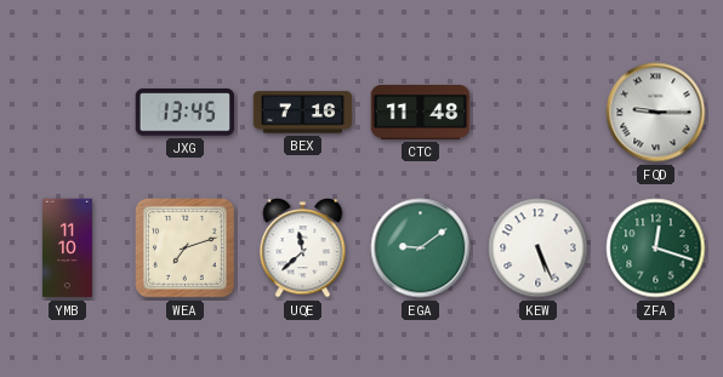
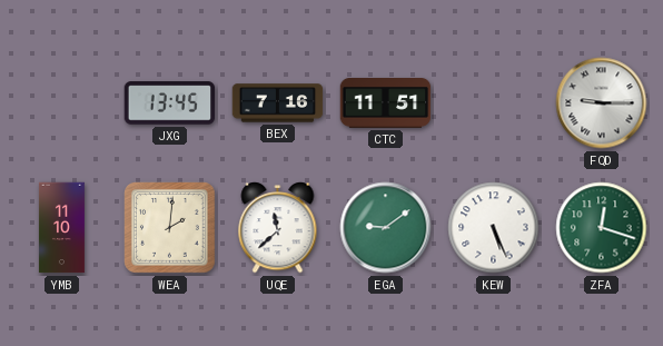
CTC: 11:48 -> 11:51
WEA: 7:12 -> 2:01
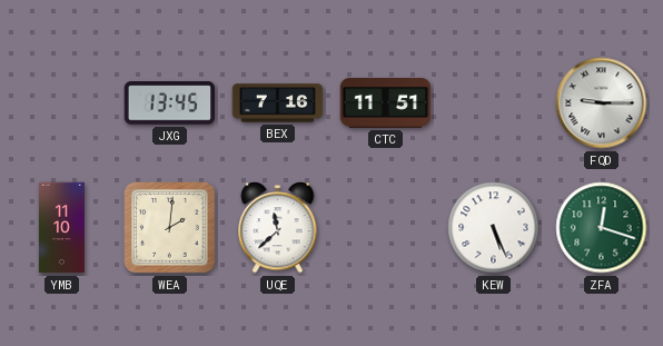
EGA: 9:09 -> none
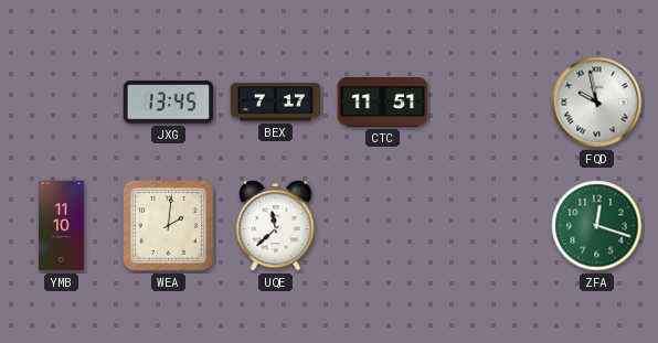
BEX: 7:16 -> 7:17
FQD: 9:15 -> 9:58
KEW: 5:26 -> none
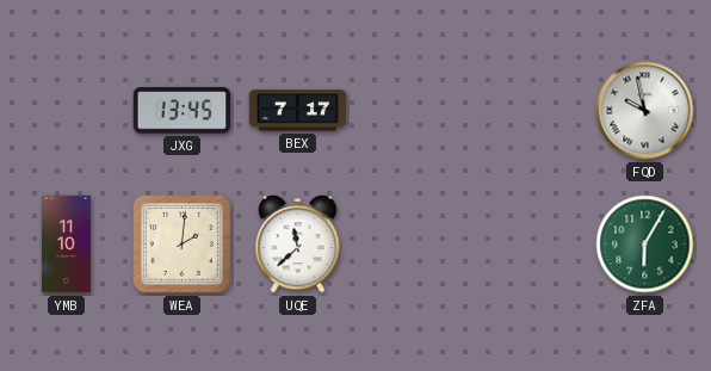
CTC: 11:51 -> none
ZFA: 12:18 -> 6:05
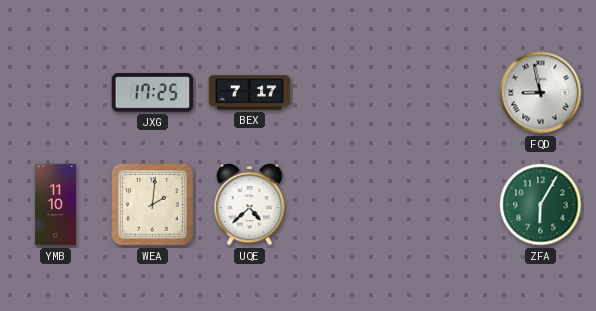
JXG: 13:45 -> 17:25
FQD: 9:58 -> 8:58
UQE: 11:38 -> 4:38
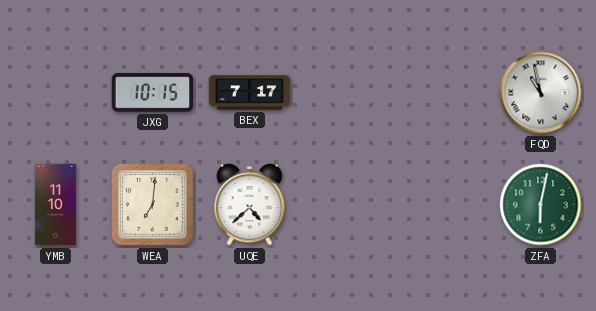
JXG: 17:25 -> 10:15
FQD: 8:58 -> 10:58
WEA: 2:01 -> 7:01
ZFA: 6:05 -> 6:02
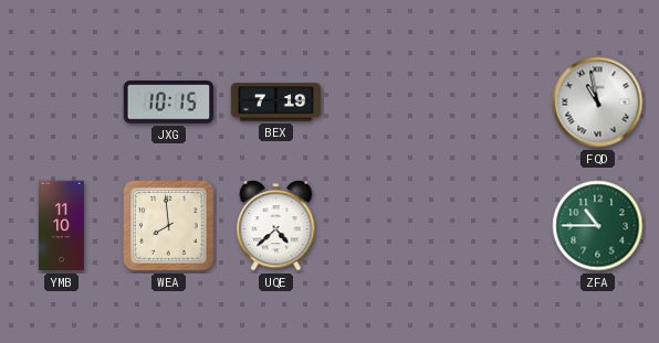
BEX: 7:17 -> 7:19
WEA: 7:01 -> 7:59
ZFA: 6:02 -> 10:45
